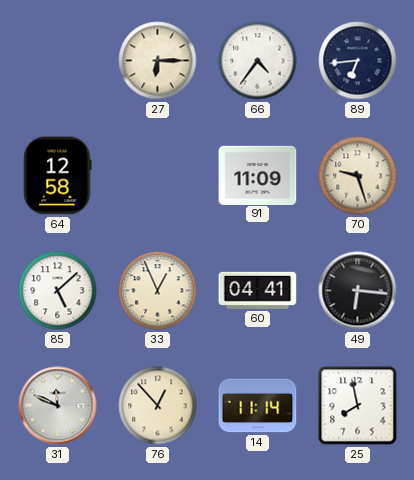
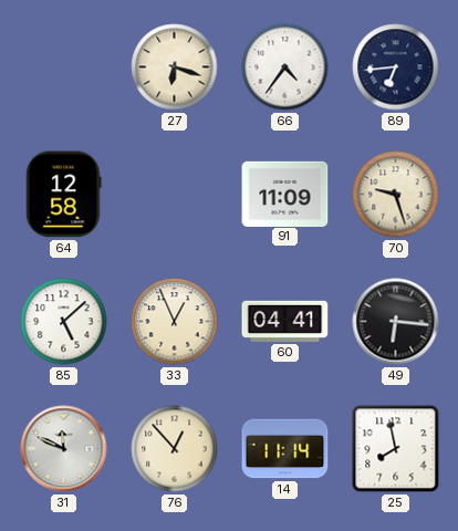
27: 6:15 -> 6:18
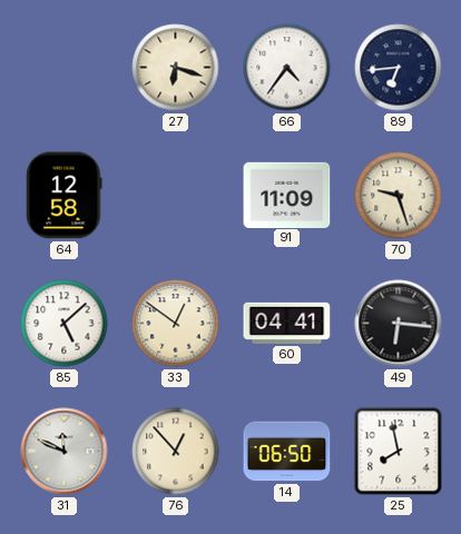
33: 12:56 -> 12:51
14: 11:14 -> 06:50
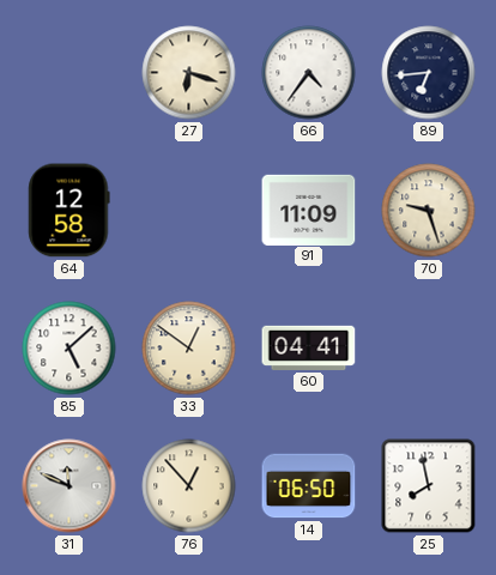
49: 6:16 -> none
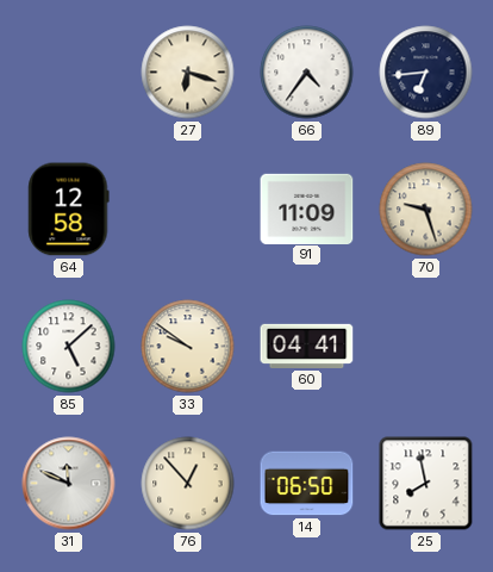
33: 12:51 -> 9:51
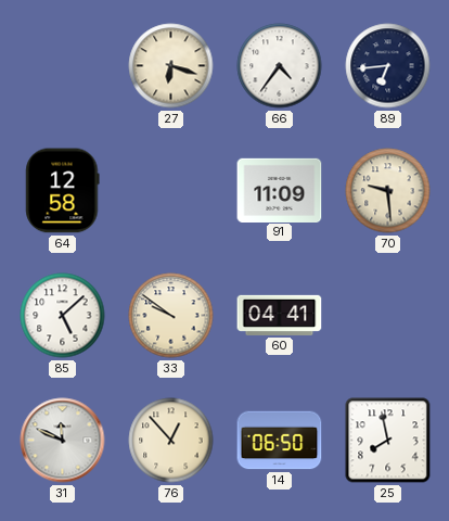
70: 9:27 -> 9:29
